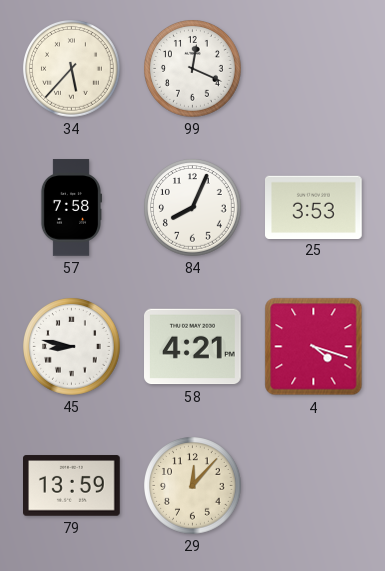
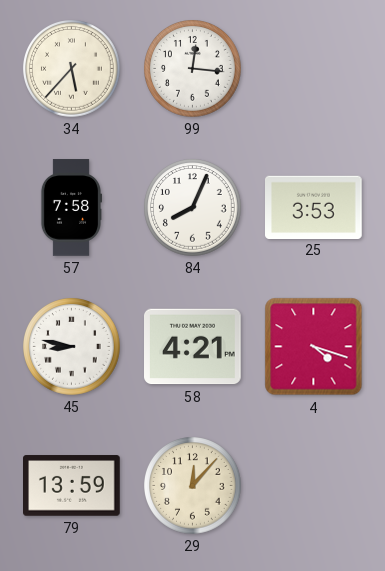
99: 12:19 -> 12:16
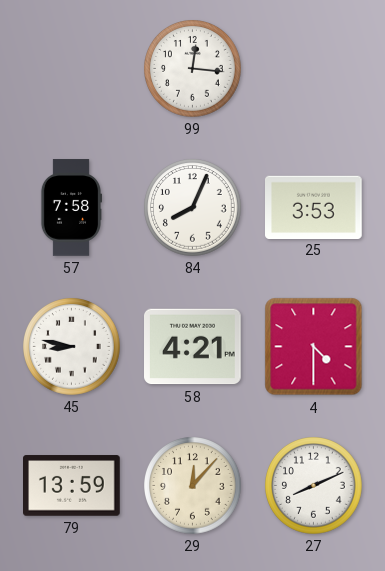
34: 5:37 -> none
4: 4:18 -> 4:30
27: none -> 8:11
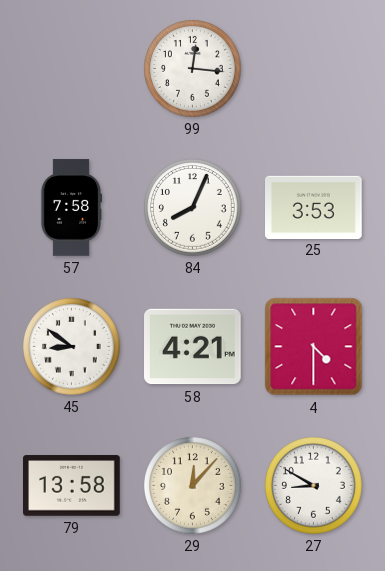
45: 8:47 -> 8:51
79: 13:59 -> 13:58
27: 8:11 -> 8:50
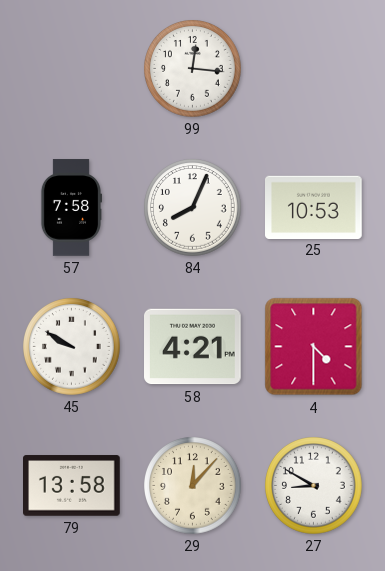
25: 3:53 -> 10:53
45: 8:51 -> 9:50
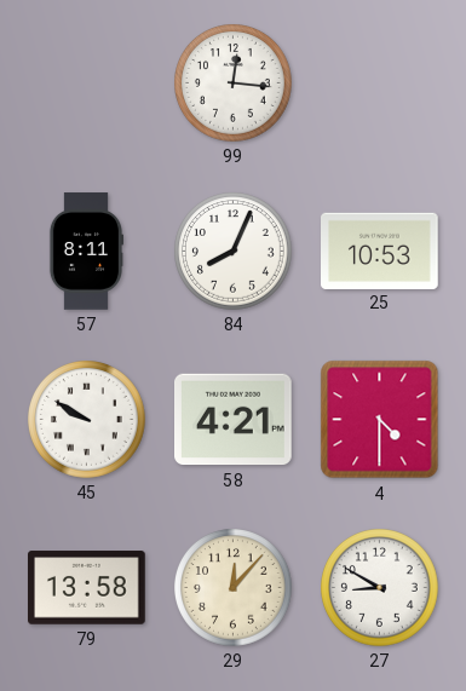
57: 7:58 -> 8:11
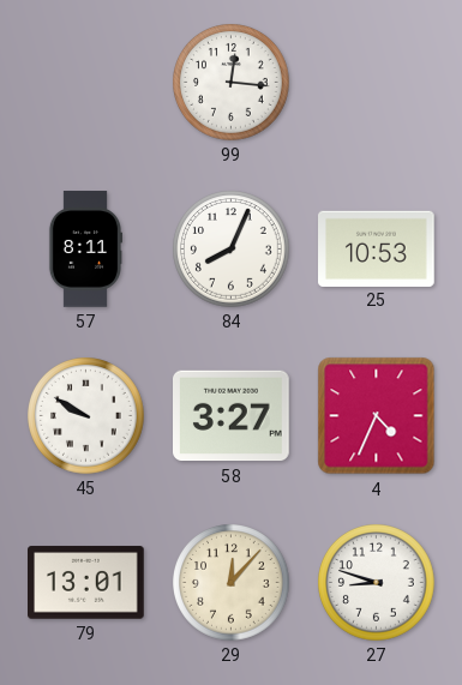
58: 4:21 -> 3:27
4: 4:30 -> 4:34
79: 13:58 -> 13:01
27: 8:50 -> 8:48
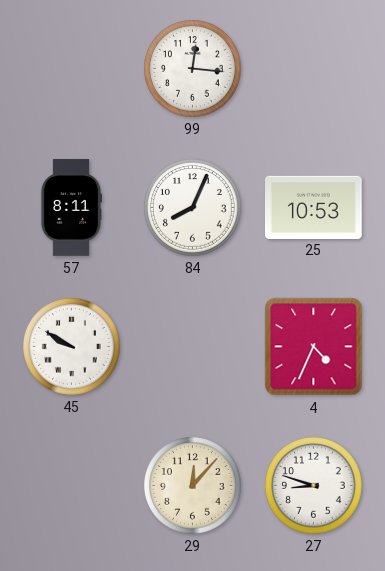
58: 3:27 -> none
79: 13:01 -> none
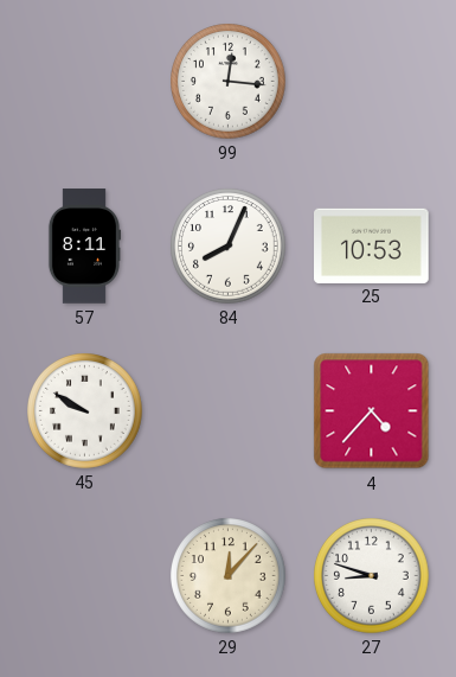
4: 4:34 -> 4:37
